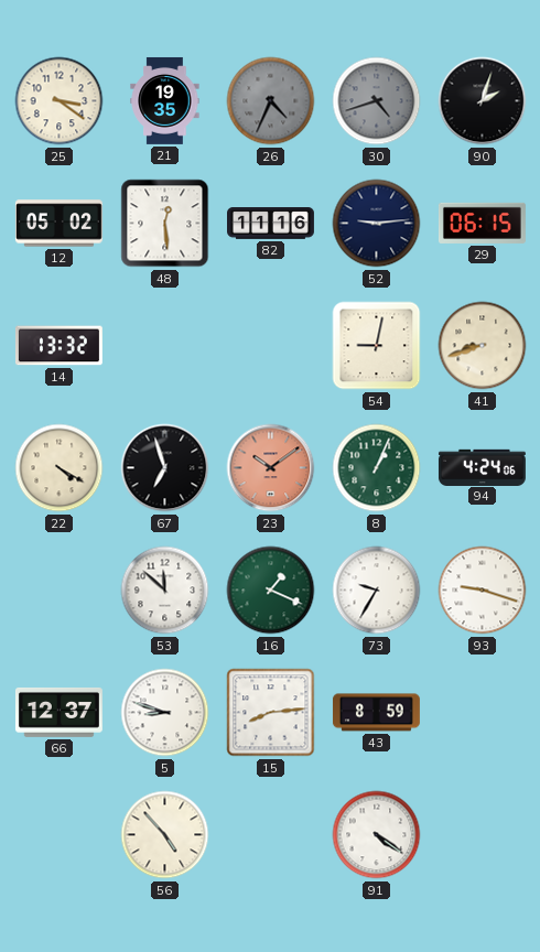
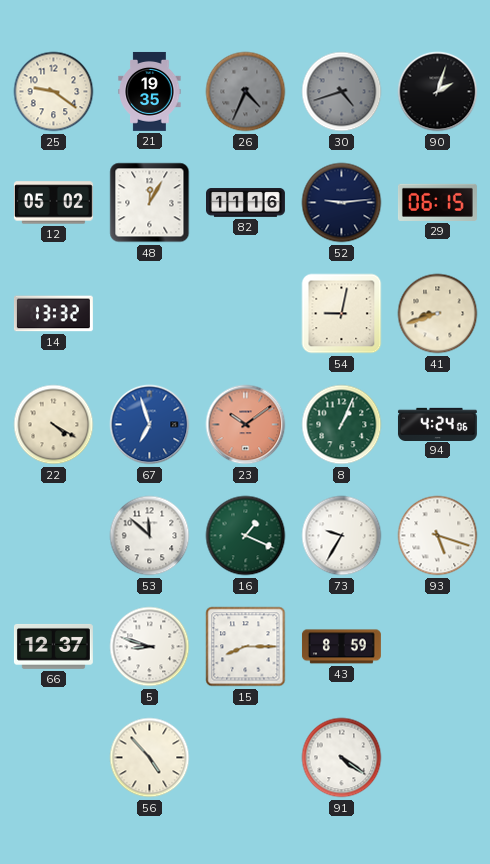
25: 3:21 -> 9:21
48: 12:29 -> 12:05
67 dial: black -> blue
93: 9:18 -> 5:18
15: 8:14 -> 8:15
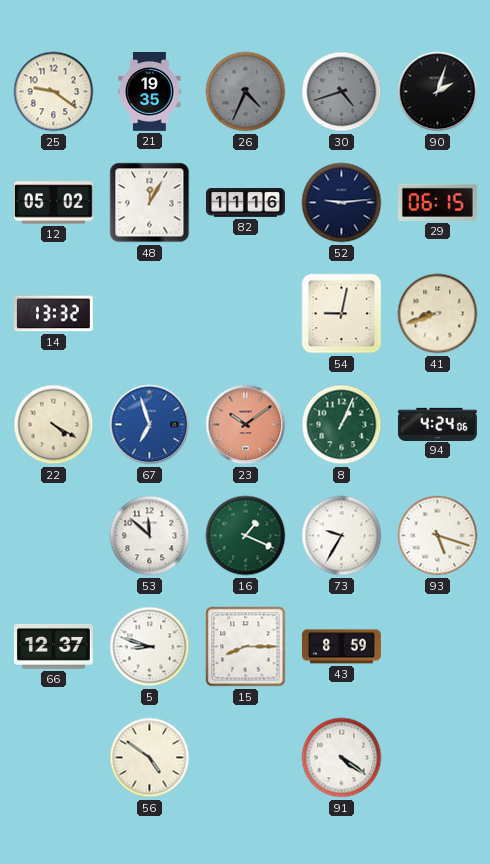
56: 4:53 -> 4:51
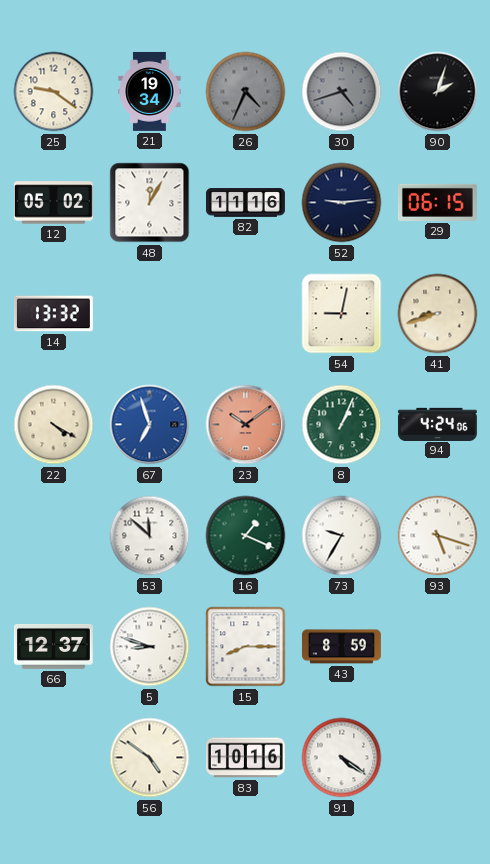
21: 19:35 -> 19:34
83: none -> 10:16
